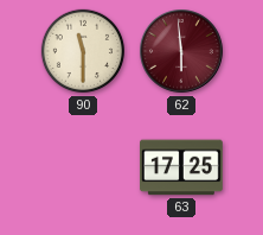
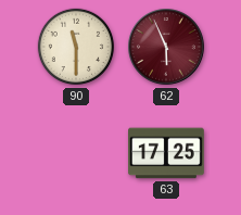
62: 5:59 -> 5:56
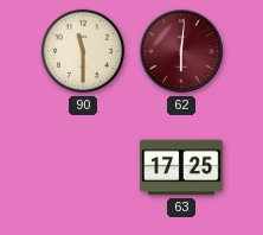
62: 5:56 -> 6:01
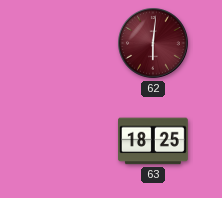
90: 11:30 -> none
63: 17:25 -> 18:25
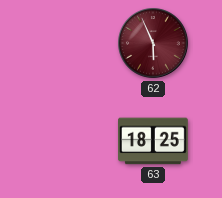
62: 6:01 -> 5:56
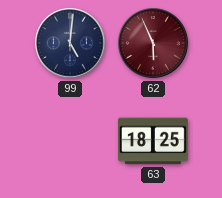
99: none -> 5:01
